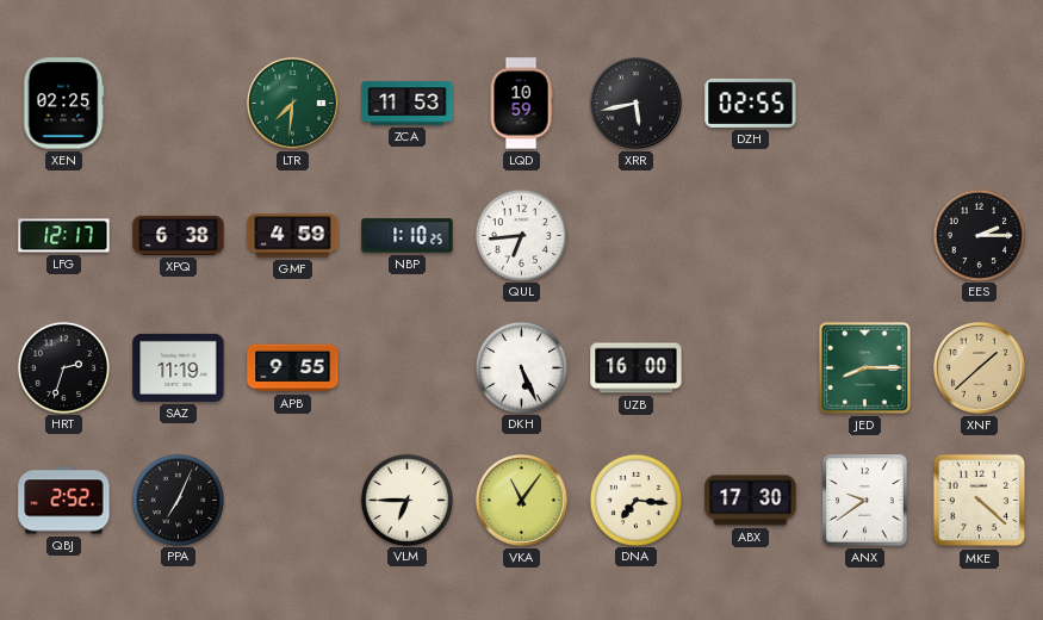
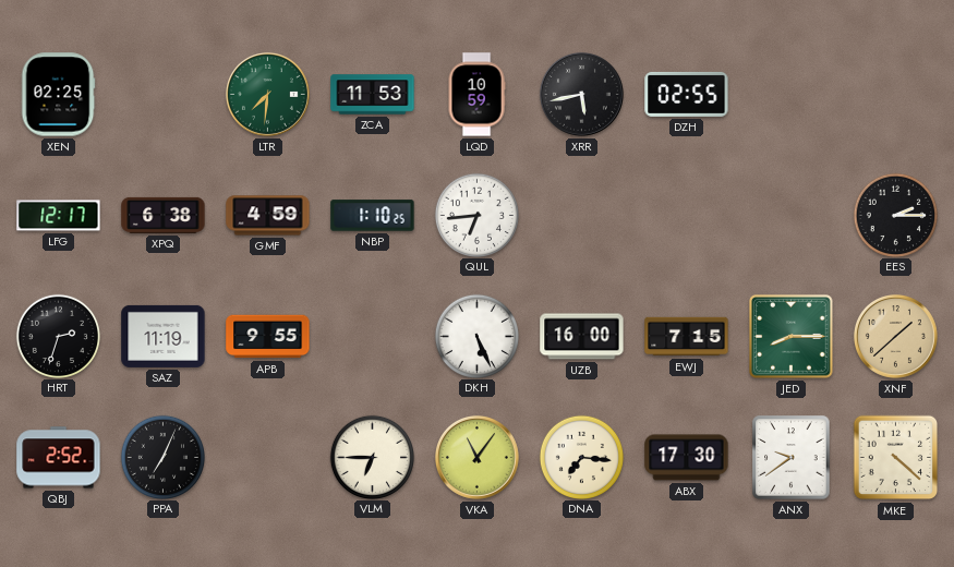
EWJ: none -> 7:15
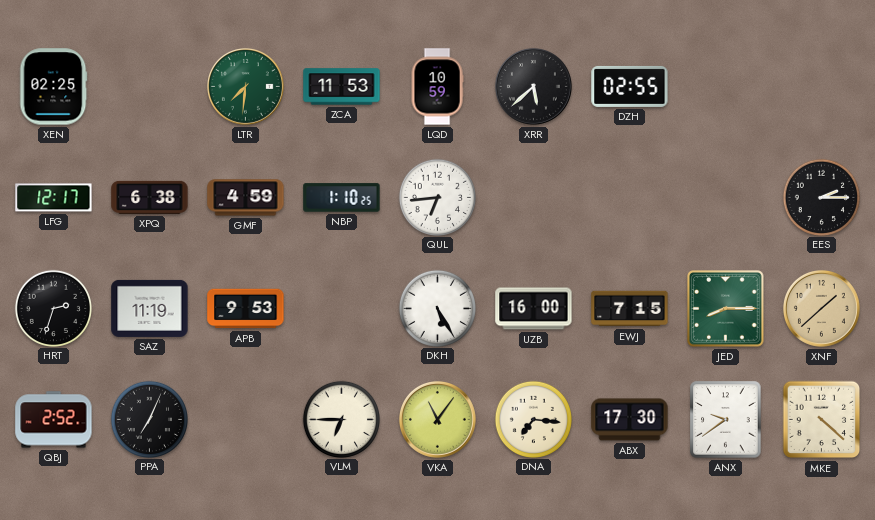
XRR: 5:43 -> 5:38
APB: 9:55 -> 9:53
DKH: 5:26 -> 5:25
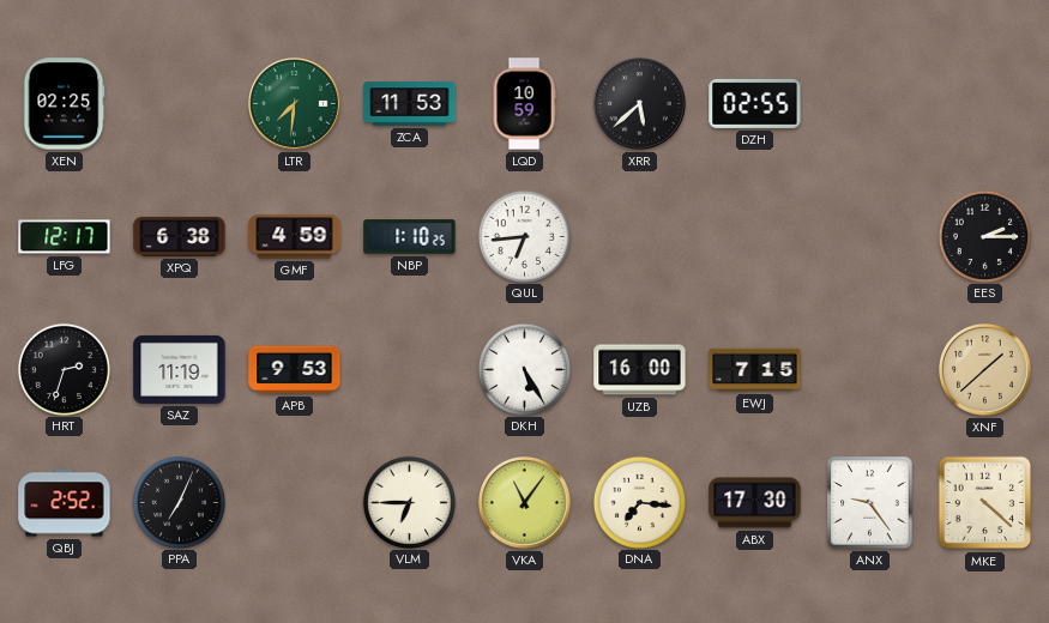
JED: 8:15 -> none
ANX: 9:39 -> 9:24
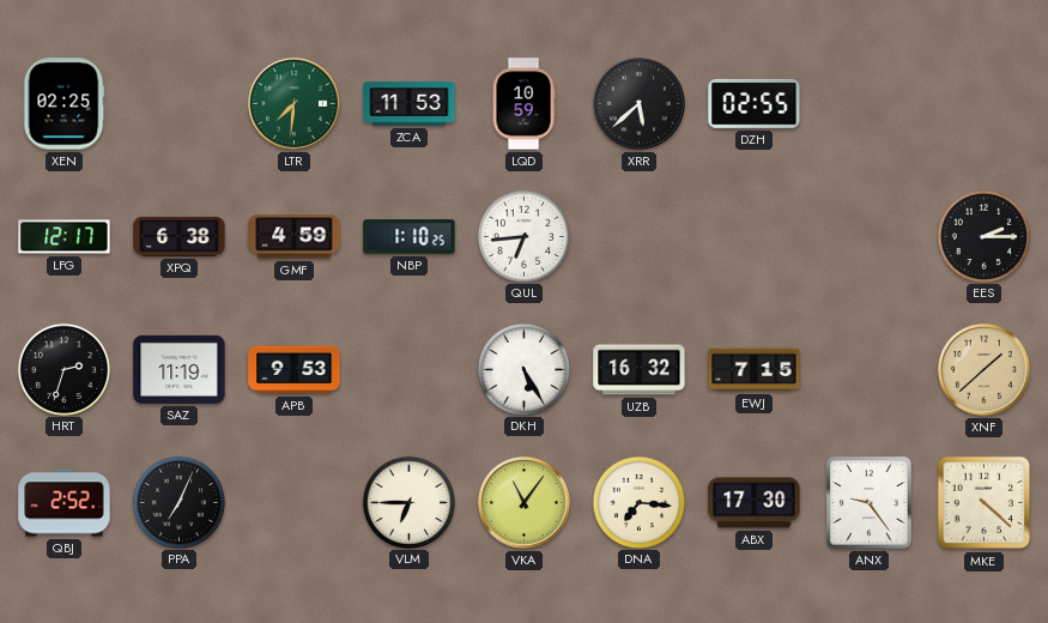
UZB: 16:00 -> 16:32
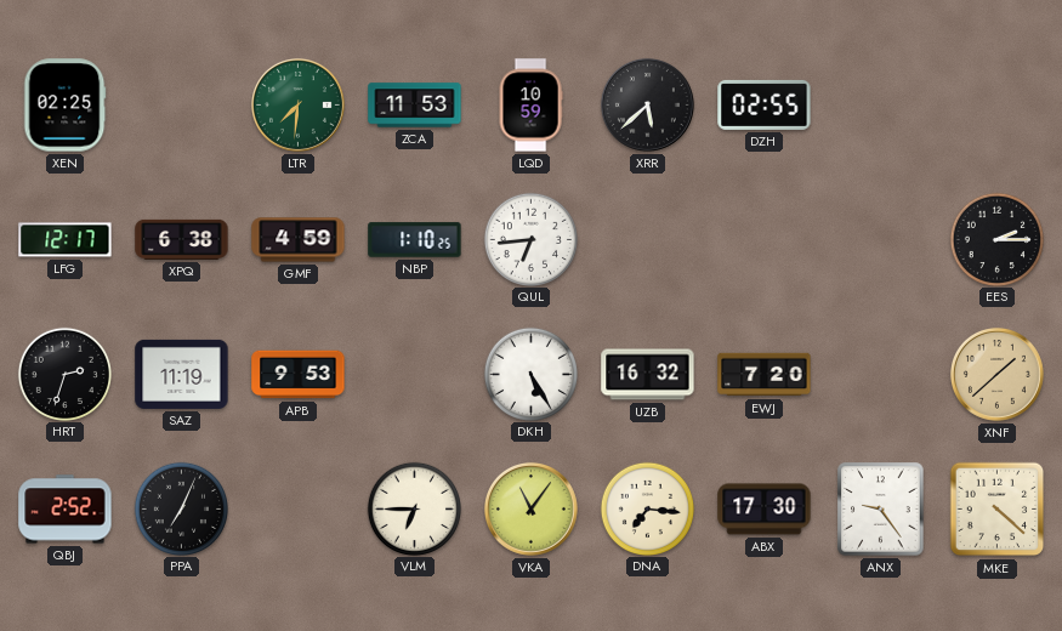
EWJ: 7:15 -> 7:20
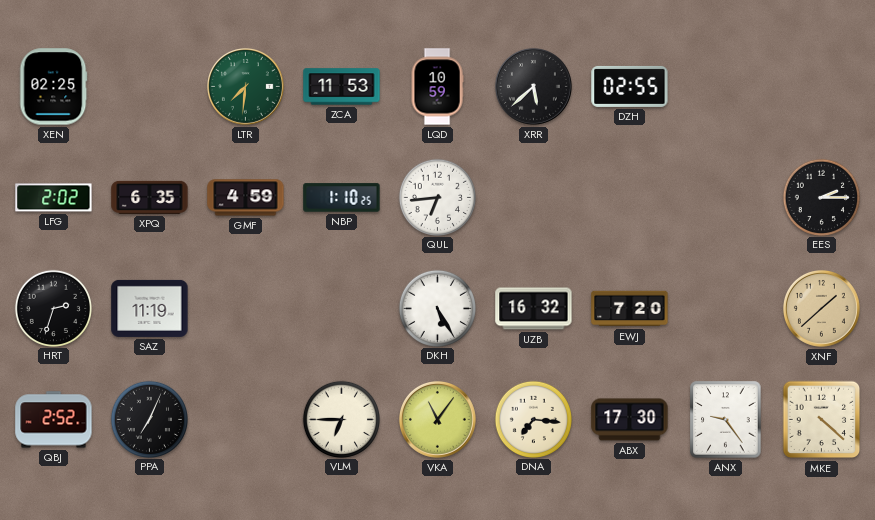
LFG: 12:17 -> 2:02
XPQ: 6:38 -> 6:35
APB: 9:53 -> none
